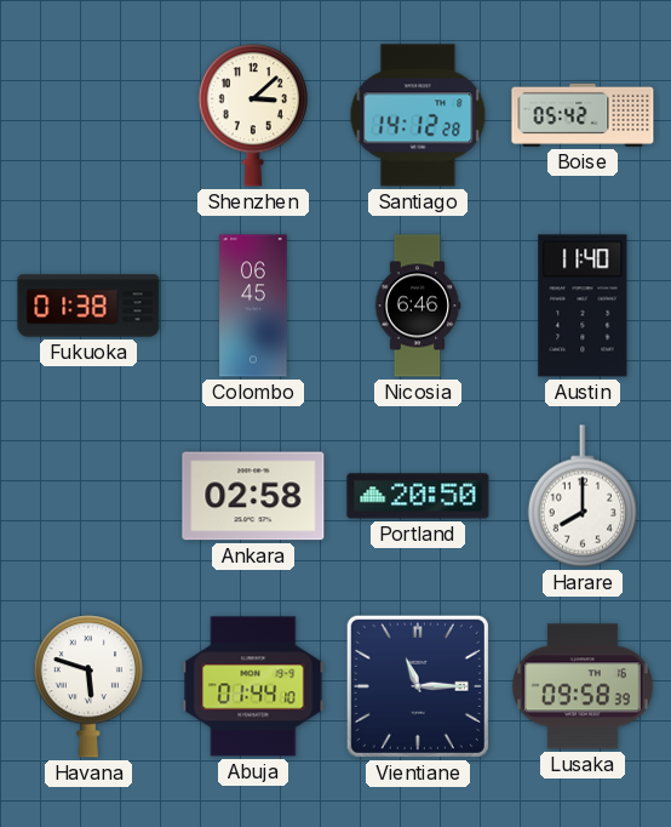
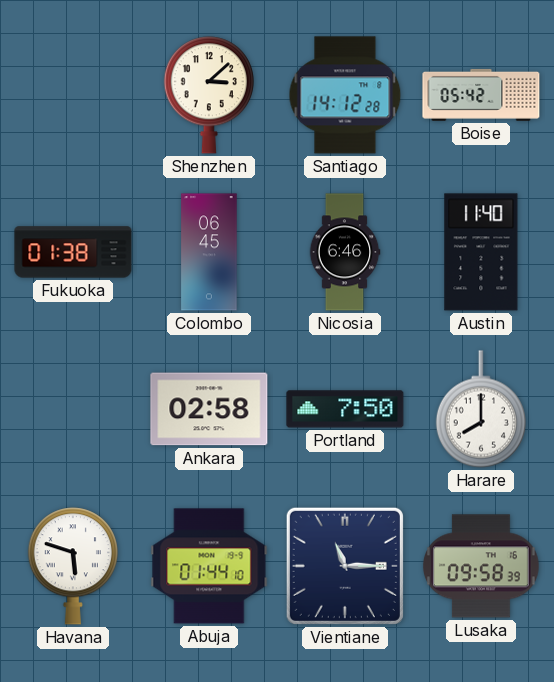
Portland: 20:50 -> 7:50
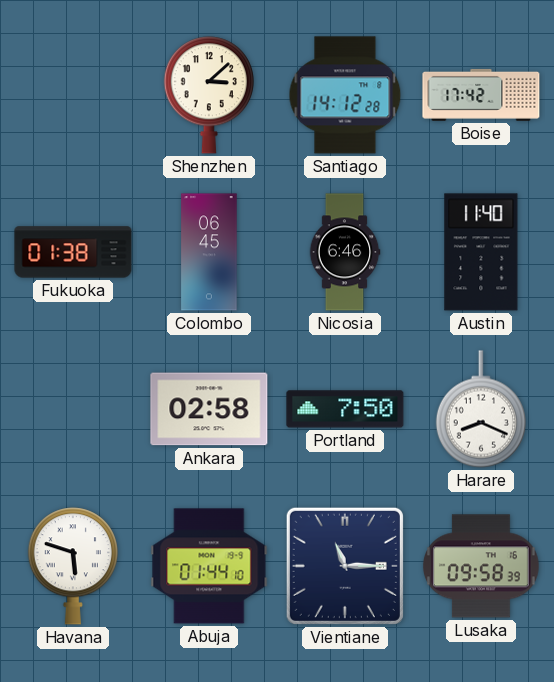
Boise: 05:42 -> 17:42
Harare: 8:00 -> 8:19
